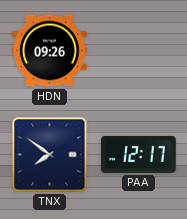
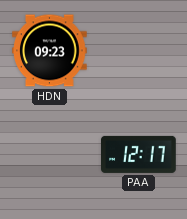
HDN: 09:26 -> 09:23
TNX: 7:51 -> none
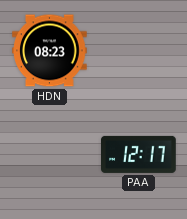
HDN: 09:23 -> 08:23
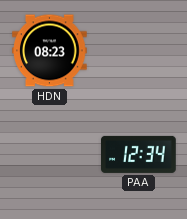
PAA: 12:17 -> 12:34
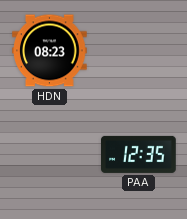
PAA: 12:34 -> 12:35
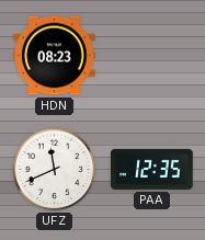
UFZ: none -> 11:41
